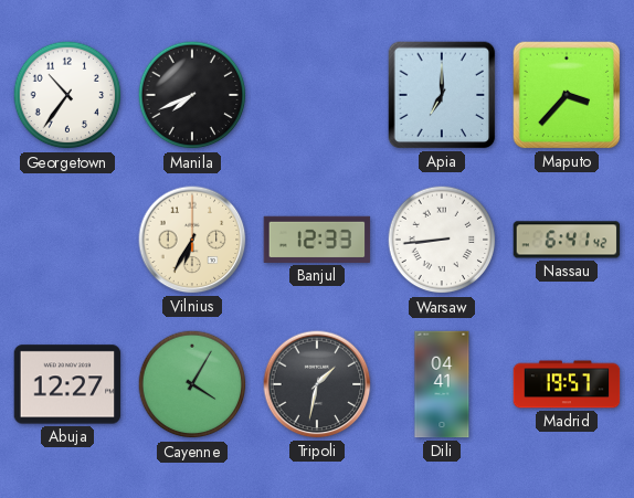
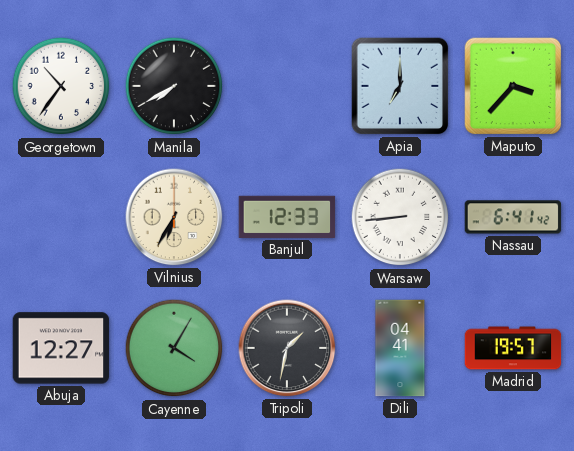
Manila: 7:41 -> 7:40
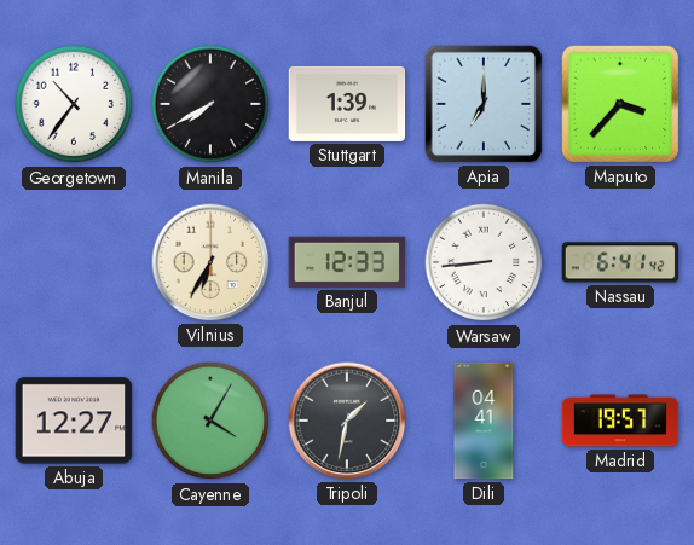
Stuttgart: none -> 1:39
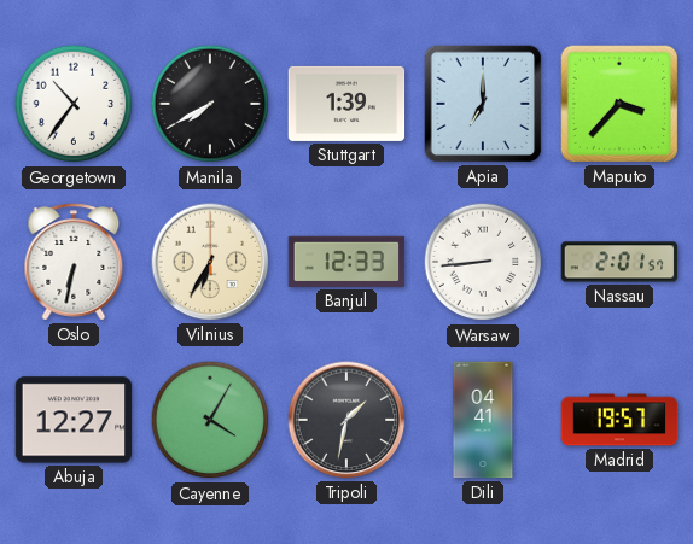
Oslo: none -> 6:32
Nassau: 6:41 -> 2:01
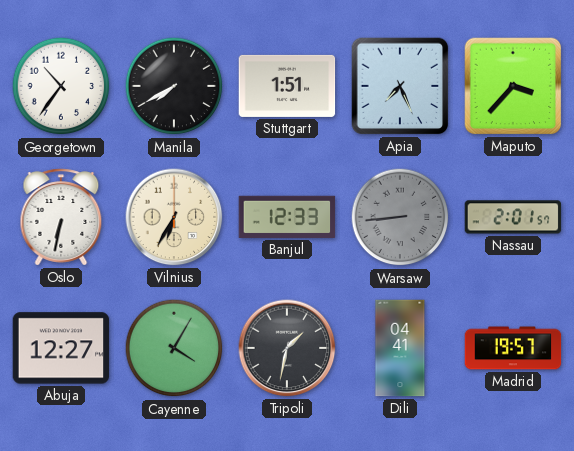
Stuttgart: 1:39 -> 1:51
Apia: 7:00 -> 7:26
Warsaw dial: white -> grey
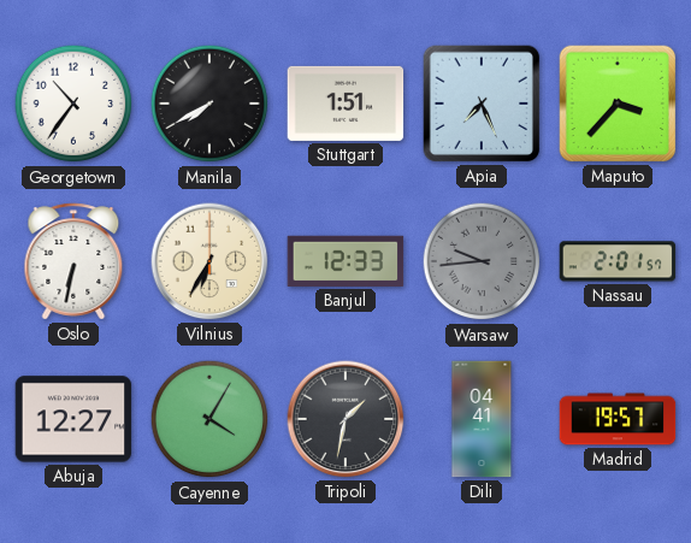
Warsaw: 8:44 -> 9:44
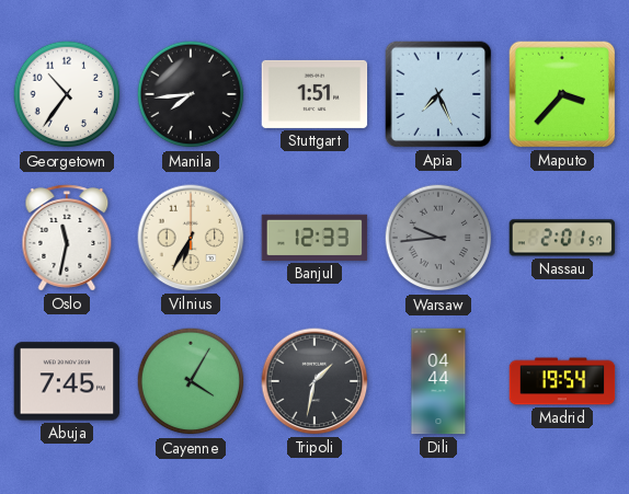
Manila: 7:40 -> 7:44
Oslo: 6:32 -> 11:32
Abuja: 12:27 -> 7:45
Dili: 04:41 -> 04:44
Madrid: 19:57 -> 19:54
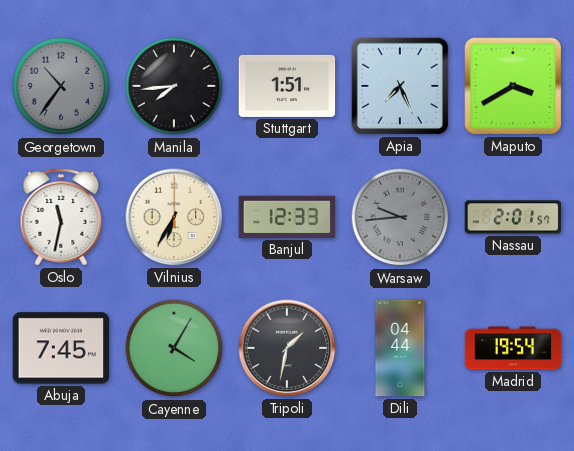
Georgetown dial: white -> grey
Maputo: 3:37 -> 3:40
